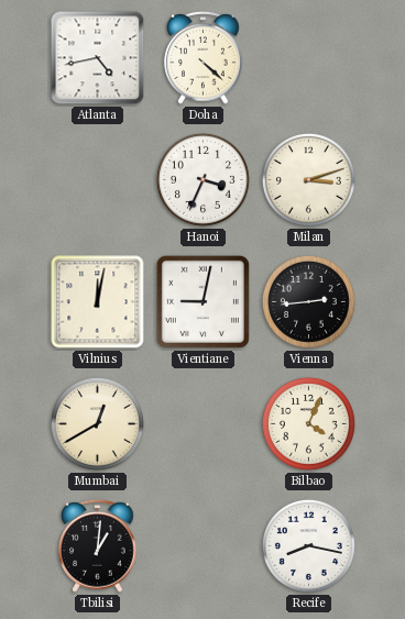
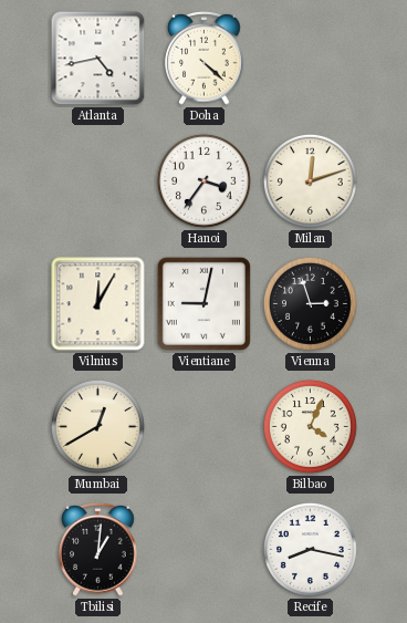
Hanoi: 3:34 -> 3:36
Milan: 3:12 -> 12:12
Vilnius: 12:02 -> 12:05
Vienna: 2:44 -> 2:57
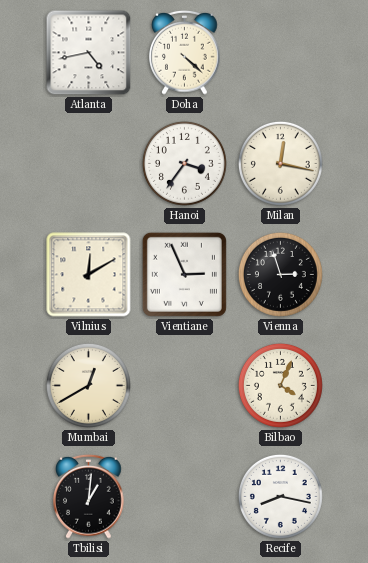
Milan: 12:12 -> 12:17
Vilnius: 12:05 -> 12:10
Vientiane: 9:02 -> 2:56
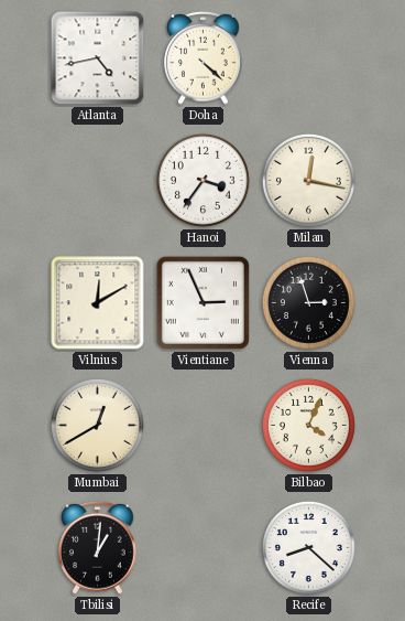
Recife: 8:17 -> 8:22
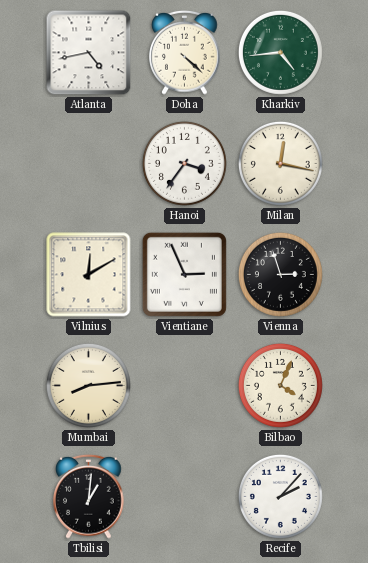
Kharkiv: none -> 4:44
Mumbai: 12:40 -> 8:14
Recife: 8:22 -> 2:07
